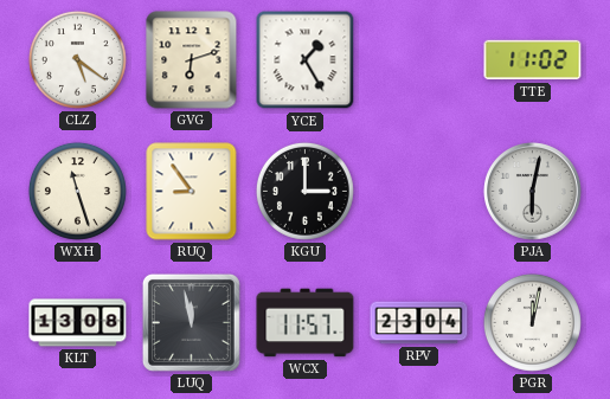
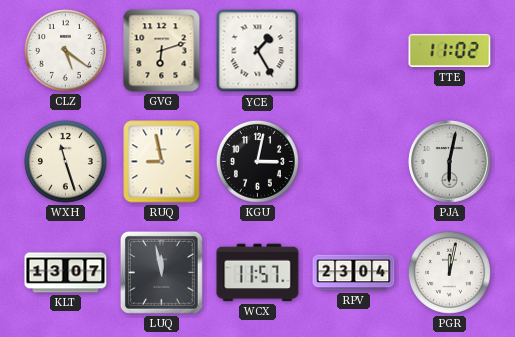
RUQ: 8:54 -> 8:58
KGU: 3:00 -> 3:02
KLT: 13:08 -> 13:07
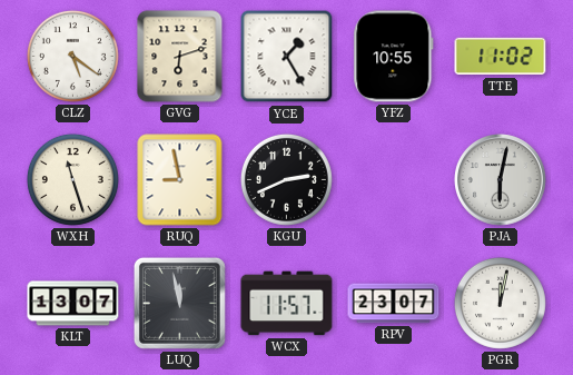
YFZ: none -> 10:55
KGU: 3:02 -> 2:41
RPV: 23:04 -> 23:07
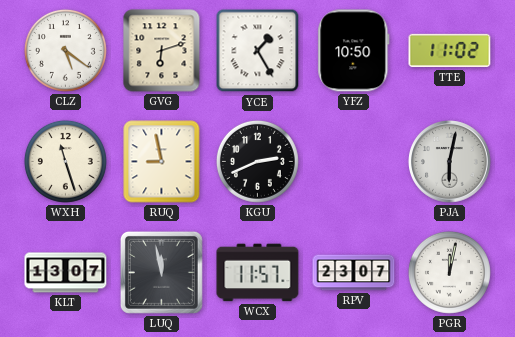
YFZ: 10:55 -> 10:50
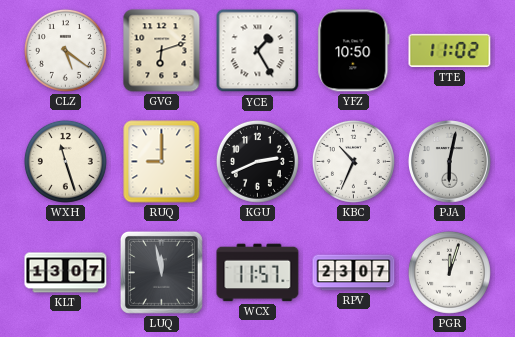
RUQ: 8:58 -> 9:00
KBC: none -> 10:34
PGR: 12:02 -> 12:03
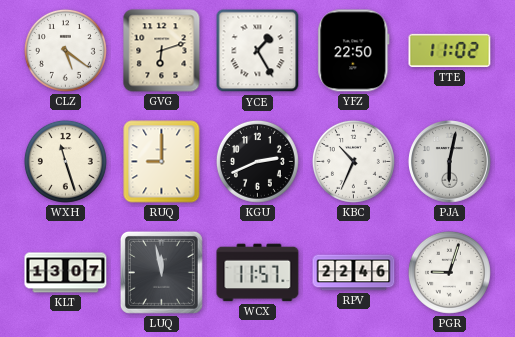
YFZ: 10:50 -> 22:50
RPV: 23:07 -> 22:46
PGR: 12:03 -> 9:03
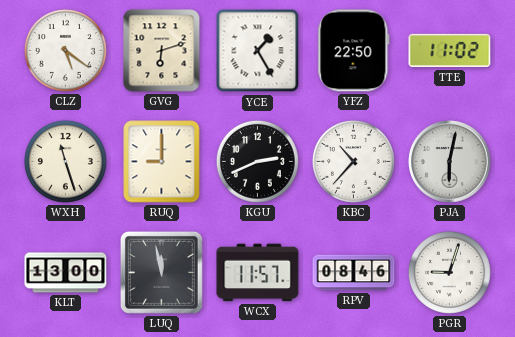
KBC: 10:34 -> 10:37
KLT: 13:07 -> 13:00
RPV: 22:46 -> 08:46
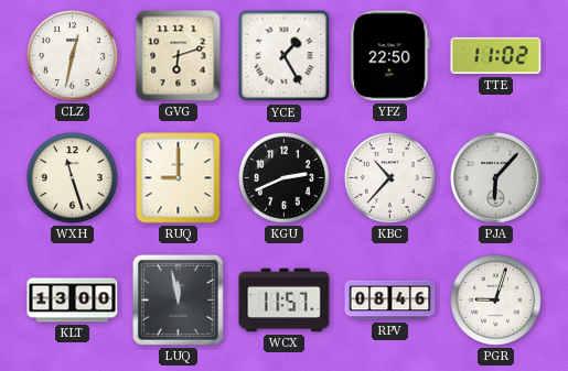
CLZ: 5:21 -> 12:32
PJA: 6:02 -> 6:07
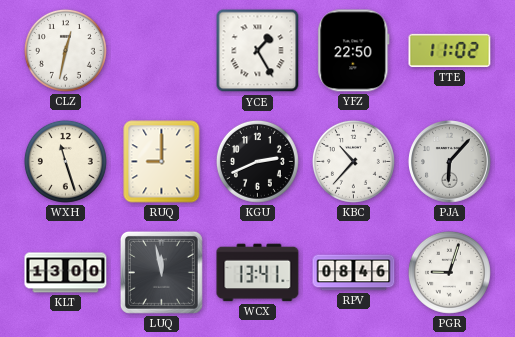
GVG: 6:12 -> none
WCX: 11:57 -> 13:41
